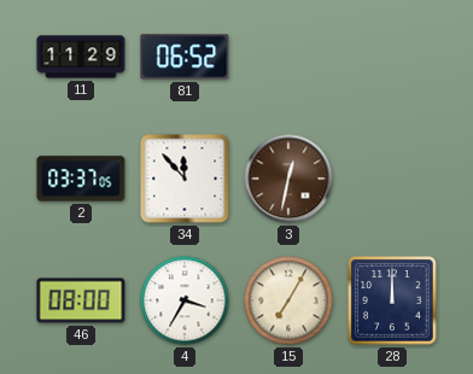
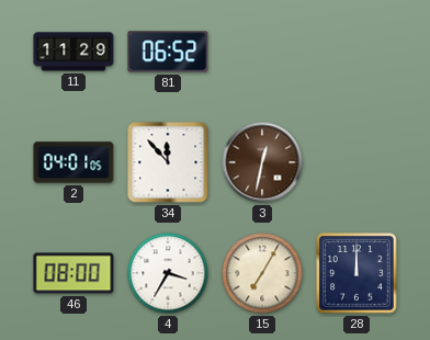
2: 03:37 -> 04:01
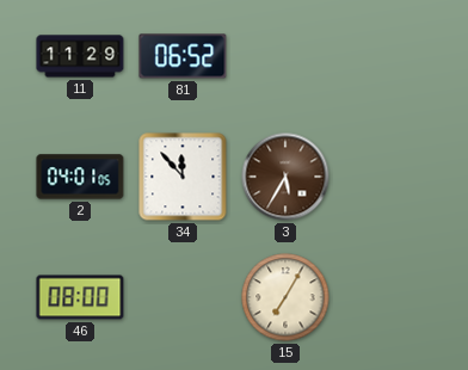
3: 12:32 -> 5:35
4: 3:35 -> none
28: 12:00 -> none
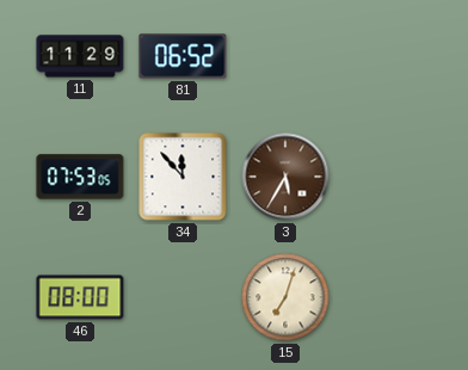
2: 04:01 -> 07:53
15: 7:05 -> 7:03
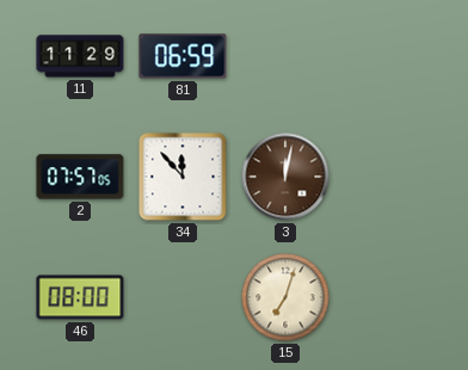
81: 06:52 -> 06:59
2: 07:53 -> 07:57
3: 5:35 -> 12:02
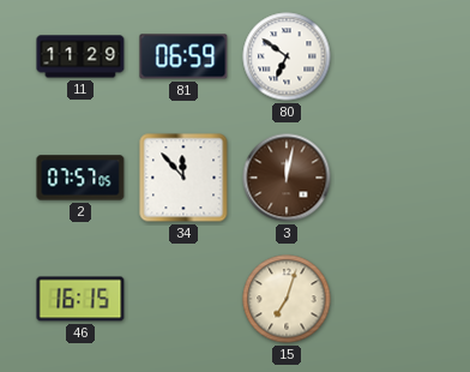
80: none -> 6:51
46: 08:00 -> 16:15
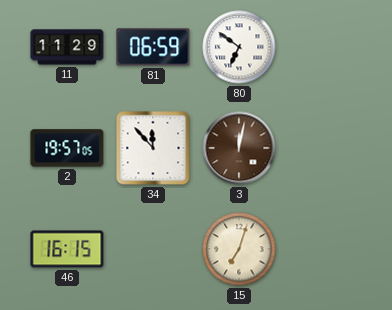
2: 07:57 -> 19:57
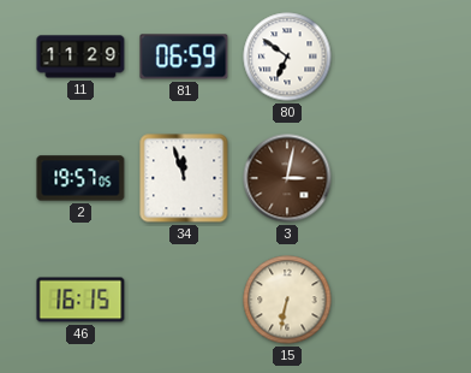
34: 11:53 -> 11:57
3: 12:02 -> 3:02
15: 7:03 -> 6:32
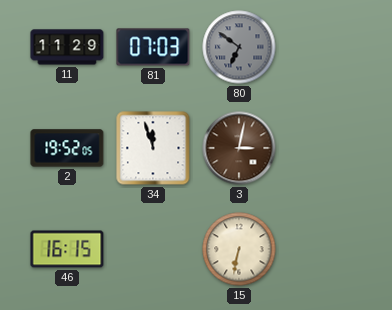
81: 06:59 -> 07:03
80 dial: white -> grey
2: 19:57 -> 19:52
